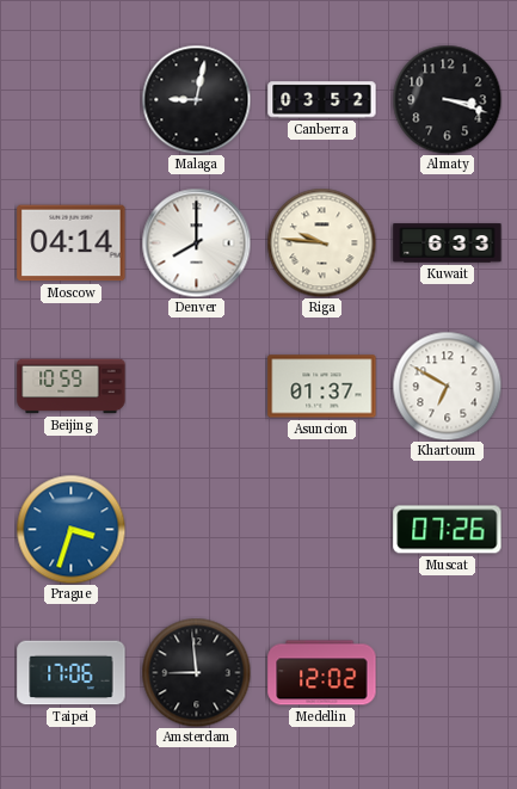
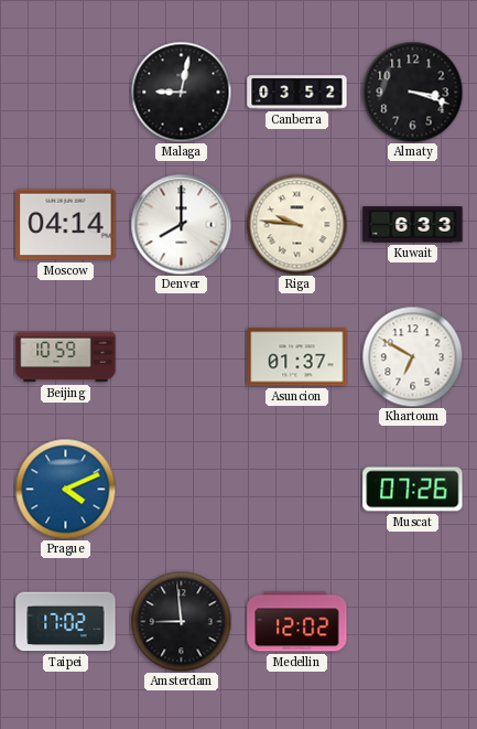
Prague: 3:33 -> 4:11
Taipei: 17:06 -> 17:02
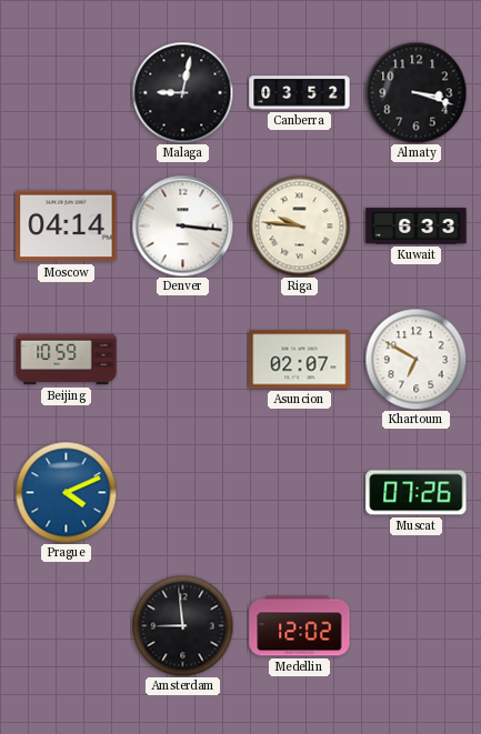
Denver: 8:00 -> 3:16
Asuncion: 01:37 -> 02:07
Taipei: 17:02 -> none
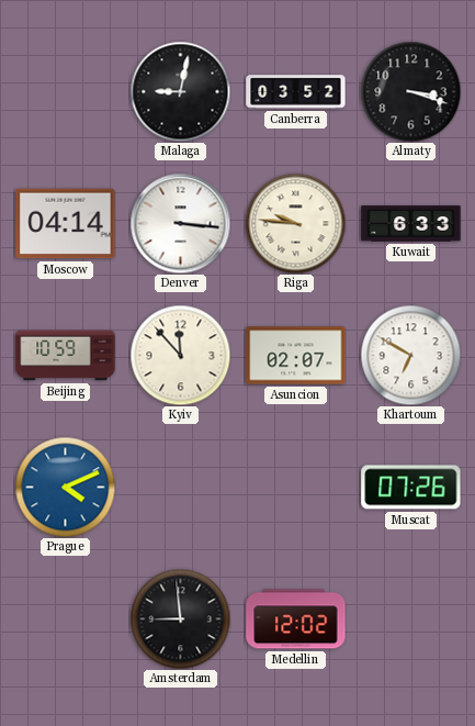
Kyiv: none -> 11:53
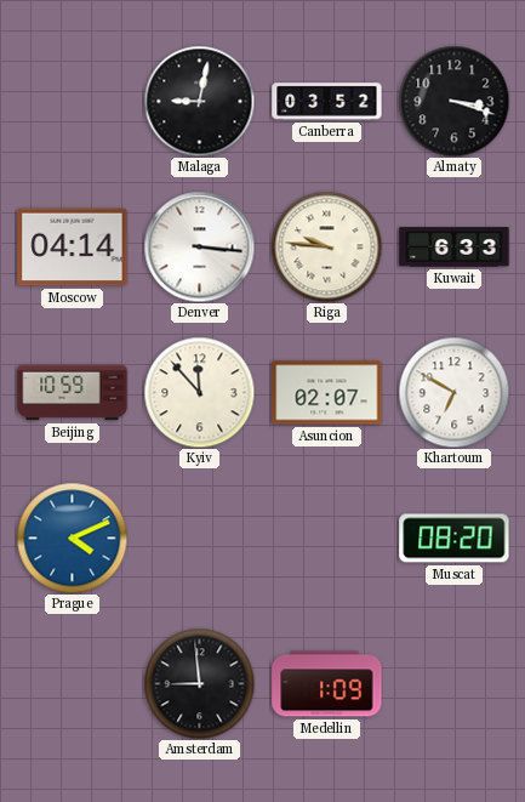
Muscat: 07:26 -> 08:20
Medellin: 12:02 -> 1:09
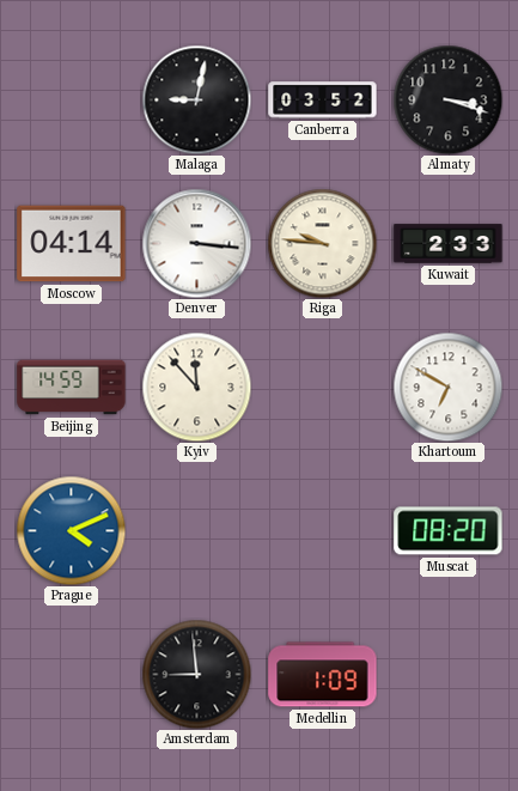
Kuwait: 6:33 -> 2:33
Beijing: 10:59 -> 14:59
Asuncion: 02:07 -> none
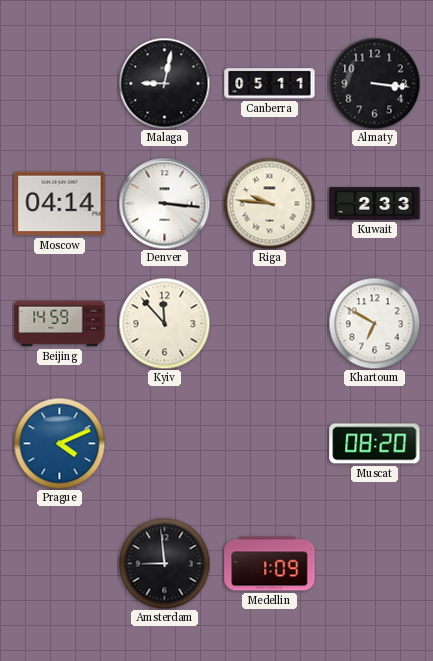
Canberra: 03:52 -> 05:11
Almaty: 3:18 -> 3:16
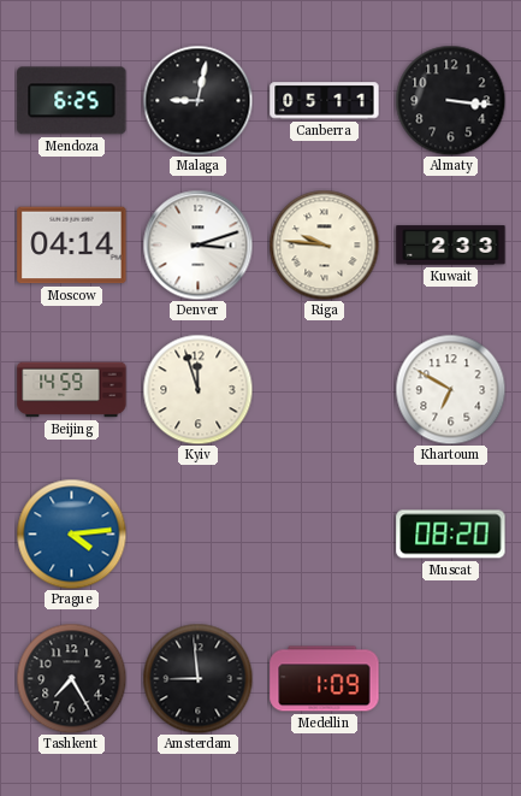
Mendoza: none -> 6:25
Denver: 3:16 -> 3:12
Kyiv: 11:53 -> 11:57
Prague: 4:11 -> 4:14
Tashkent: none -> 7:25
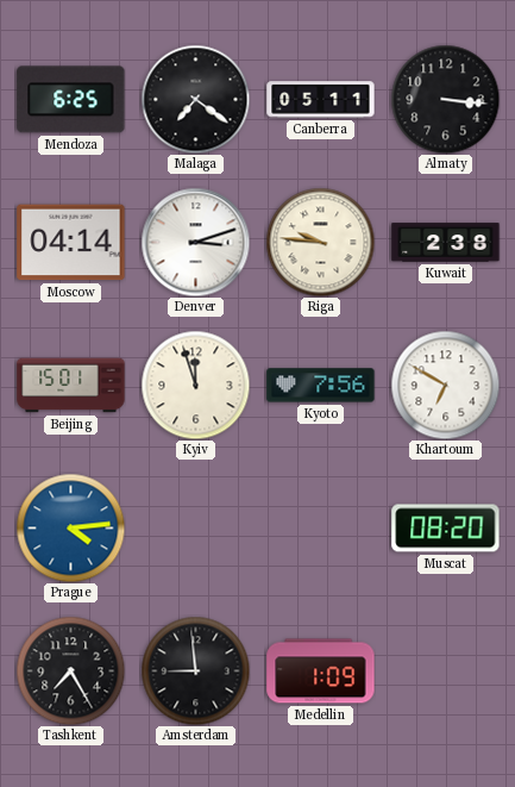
Malaga: 9:02 -> 7:21
Kuwait: 2:33 -> 2:38
Beijing: 14:59 -> 15:01
Kyoto: none -> 7:56
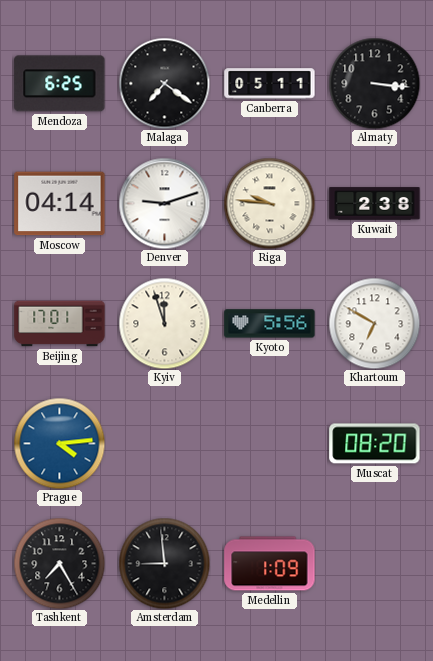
Denver: 3:12 -> 9:12
Beijing: 15:01 -> 17:01
Kyoto: 7:56 -> 5:56
